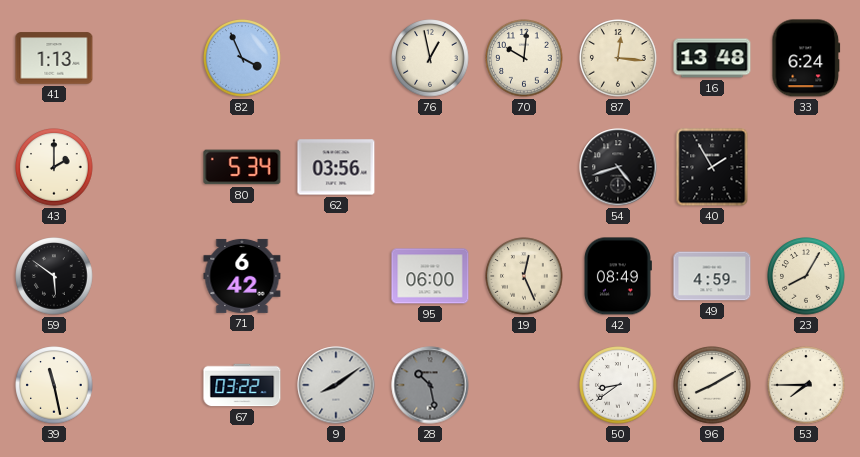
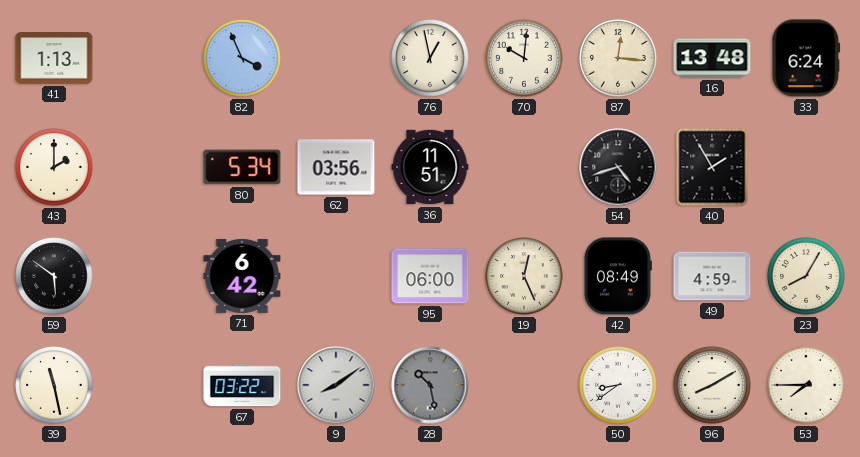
36: none -> 11:51
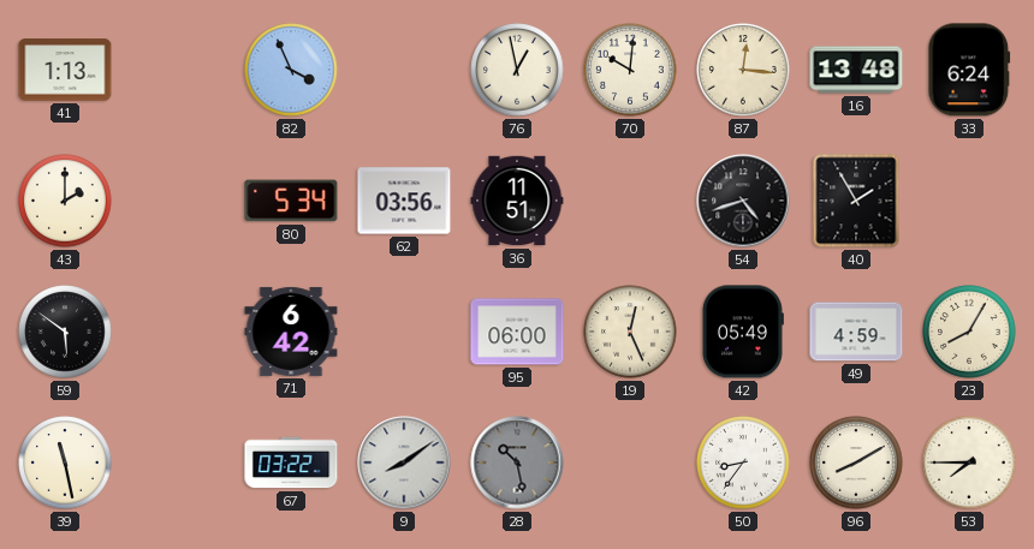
42: 08:49 -> 05:49
50: 8:39 -> 8:36
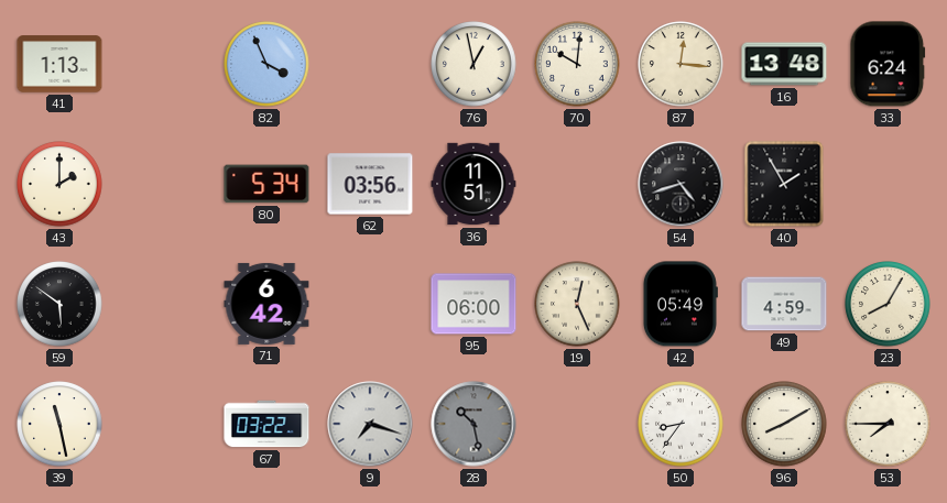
9: 8:09 -> 7:18
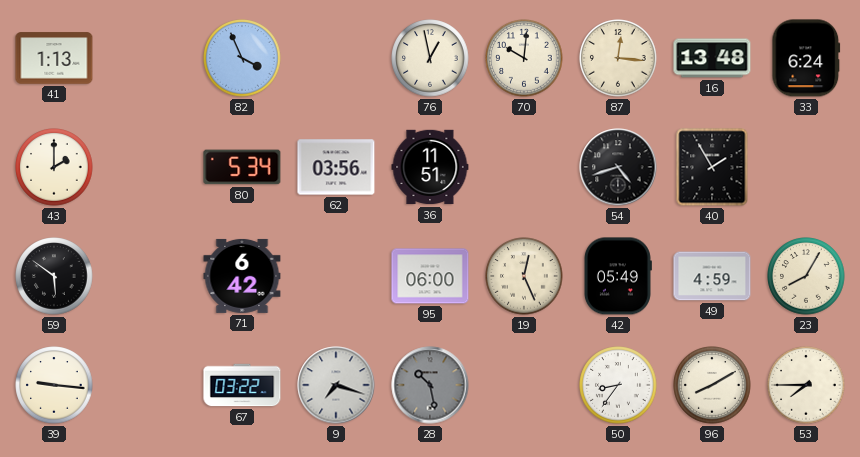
39: 11:28 -> 9:16
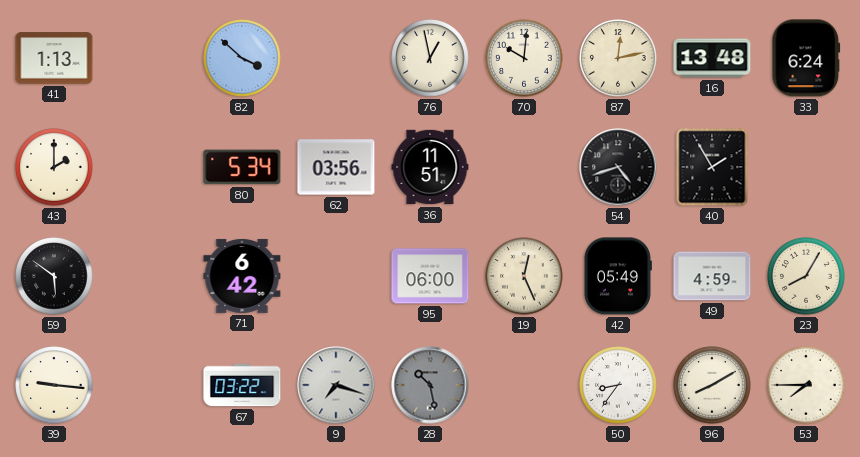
82: 3:56 -> 3:52
87: 12:16 -> 12:13
